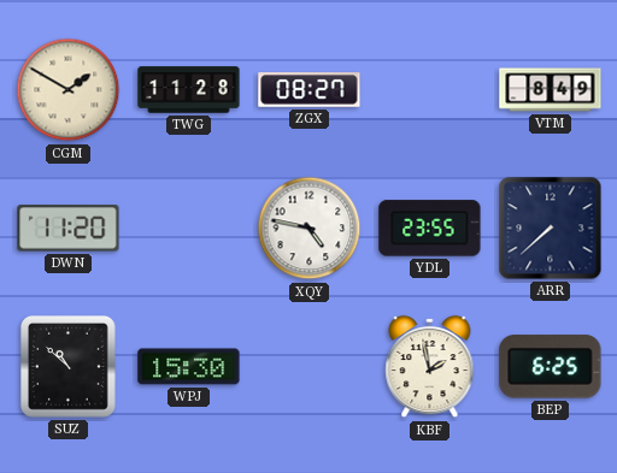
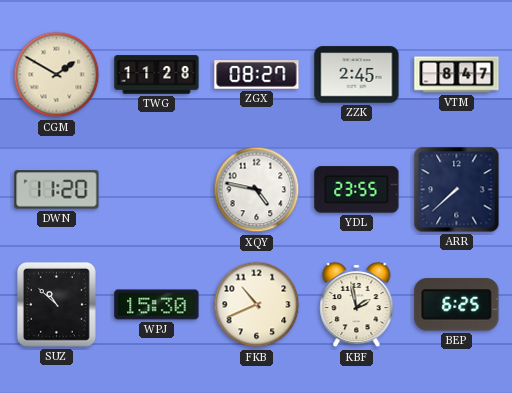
ZZK: none -> 2:45
VTM: 8:49 -> 8:47
FKB: none -> 10:41
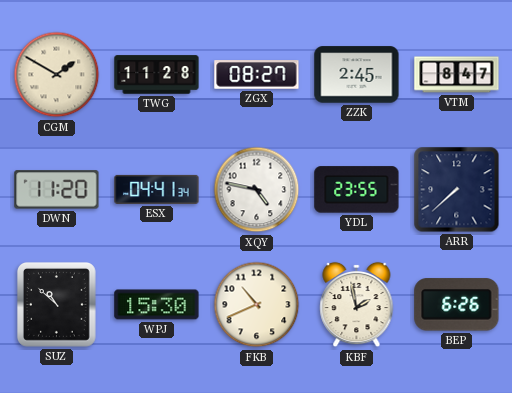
ESX: none -> 04:41
BEP: 6:25 -> 6:26
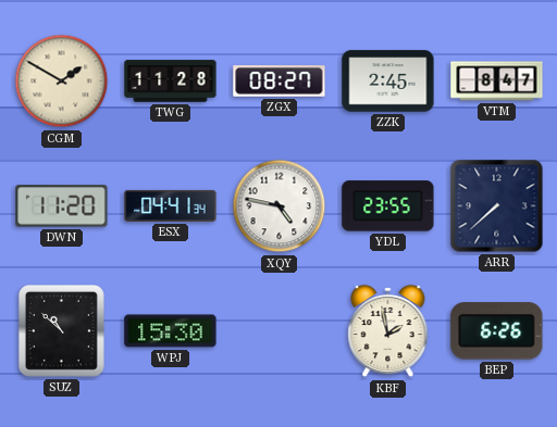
FKB: 10:41 -> none
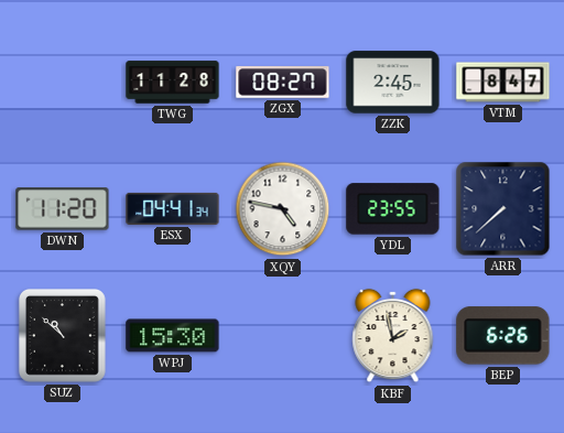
CGM: 1:50 -> none
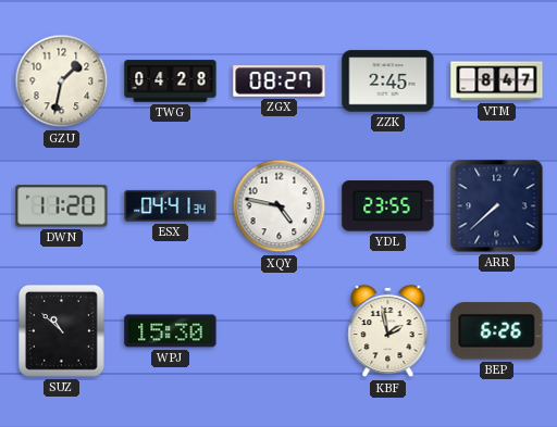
GZU: none -> 1:32
TWG: 11:28 -> 04:28
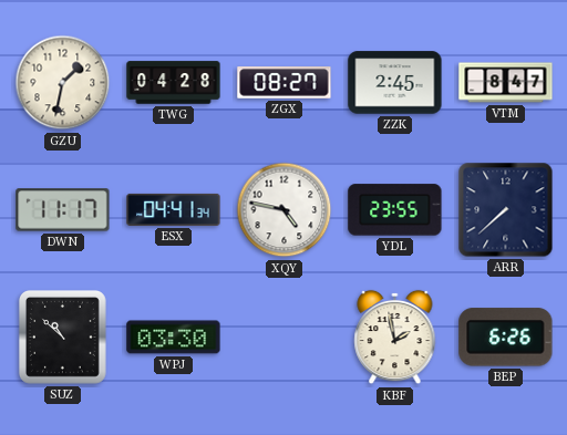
DWN: 11:20 -> 11:17
WPJ: 15:30 -> 03:30
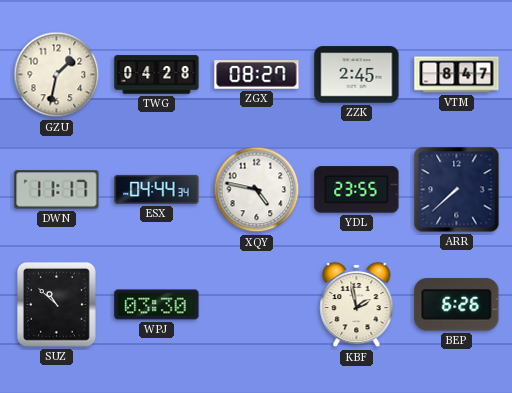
ESX: 04:41 -> 04:44
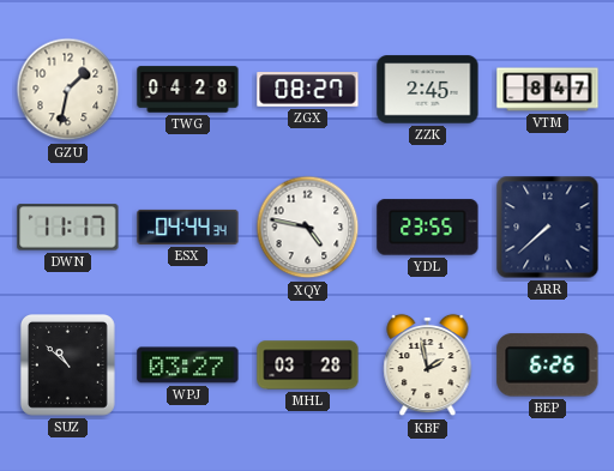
WPJ: 03:30 -> 03:27
MHL: none -> 03:28
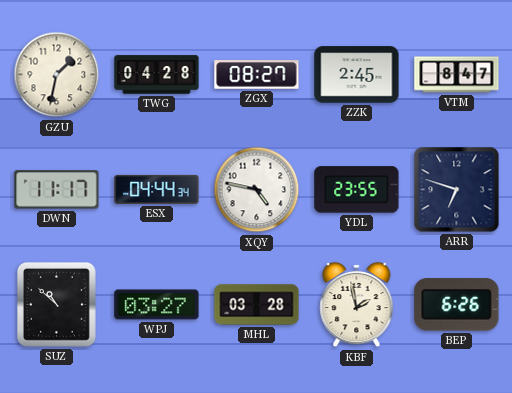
ARR: 7:38 -> 6:48
